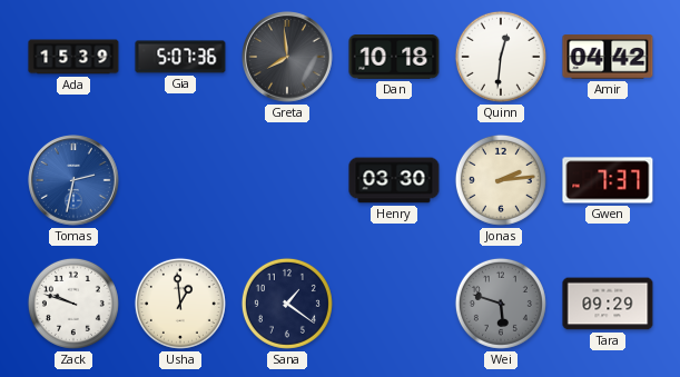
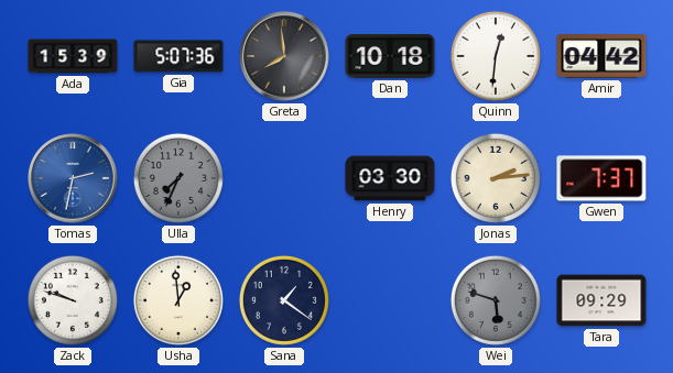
Ulla: none -> 7:34
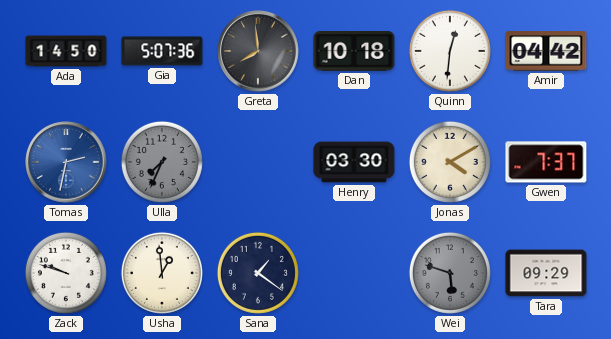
Ada: 15:39 -> 14:50
Jonas: 2:14 -> 4:10
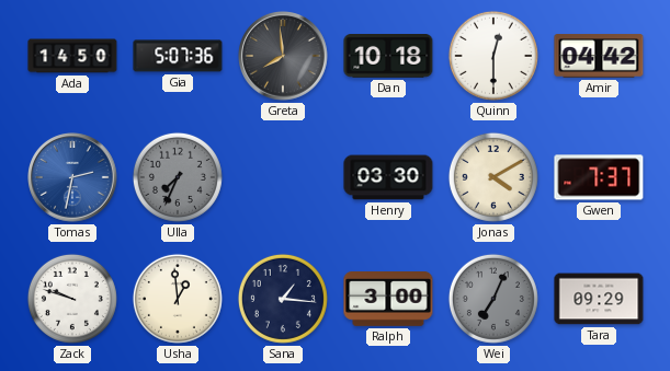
Quinn: 12:31 -> 12:30
Sana: 1:21 -> 1:16
Ralph: none -> 3:00
Wei: 5:48 -> 7:04
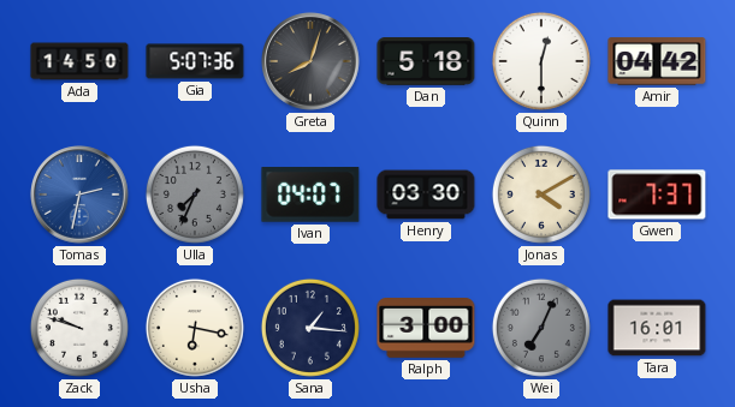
Greta: 7:59 -> 8:03
Dan: 10:18 -> 5:18
Ivan: none -> 04:07
Usha: 12:59 -> 6:17
Tara: 09:29 -> 16:01
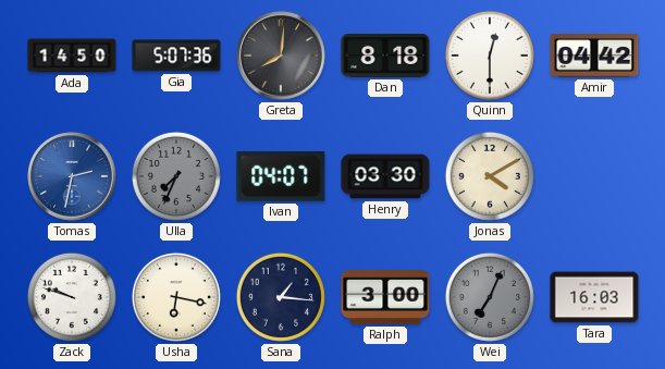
Greta: 8:03 -> 8:01
Dan: 5:18 -> 8:18
Gwen: 7:37 -> none
Tara: 16:01 -> 16:03
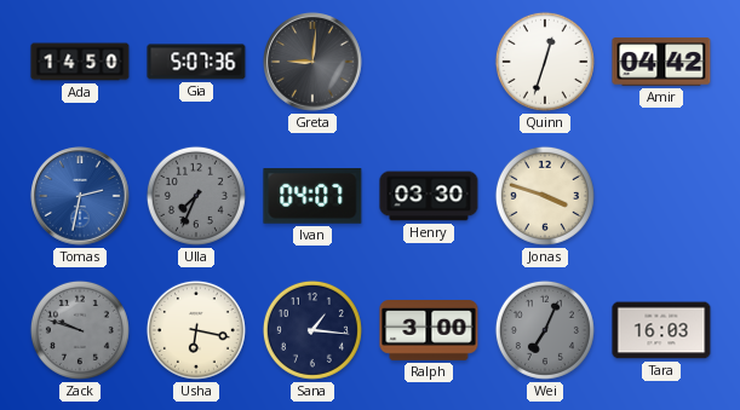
Greta: 8:01 -> 9:01
Dan: 8:18 -> none
Quinn: 12:30 -> 12:33
Jonas: 4:10 -> 3:48
Zack dial: white -> grey
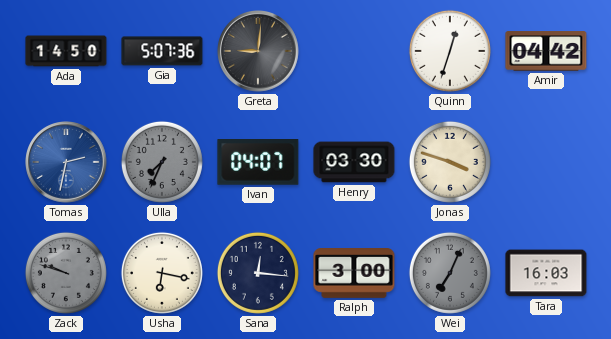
Sana: 1:16 -> 12:16
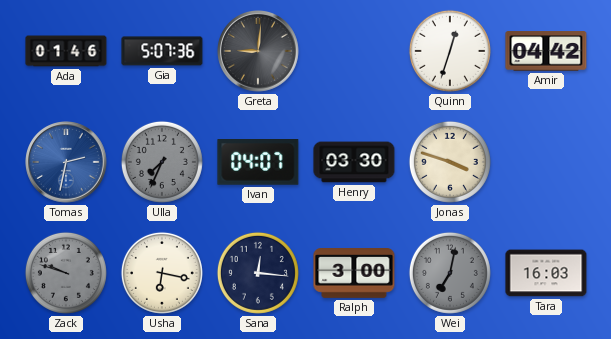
Ada: 14:50 -> 01:46
Wei: 7:04 -> 7:02
